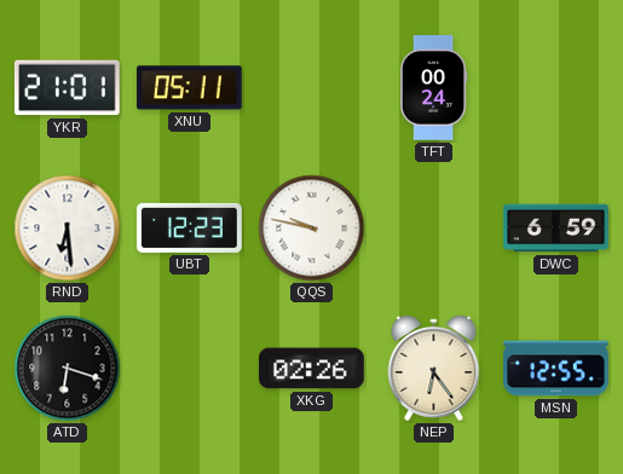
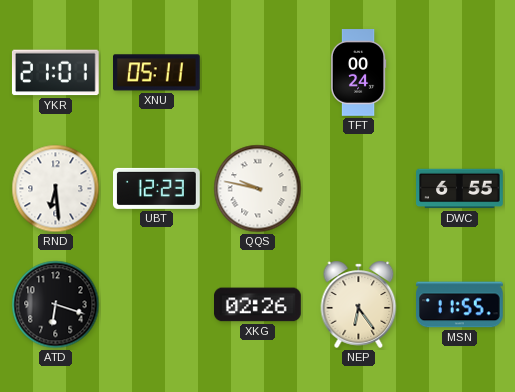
DWC: 6:59 -> 6:55
MSN: 12:55 -> 11:55
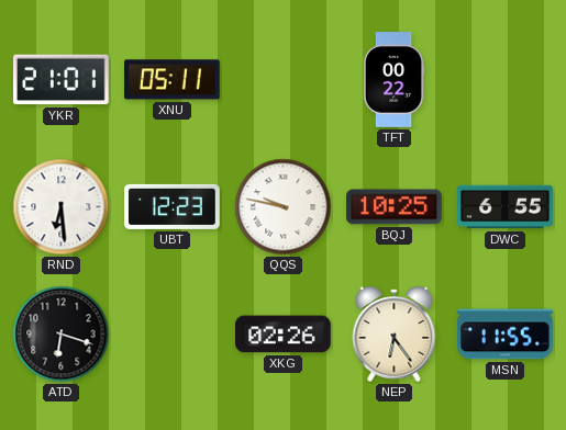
TFT: 00:24 -> 00:22
BQJ: none -> 10:25
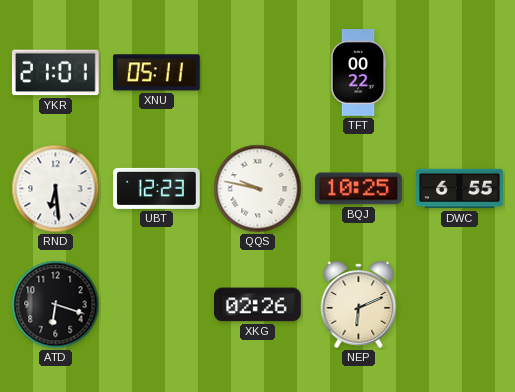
NEP: 6:24 -> 6:11
MSN: 11:55 -> none
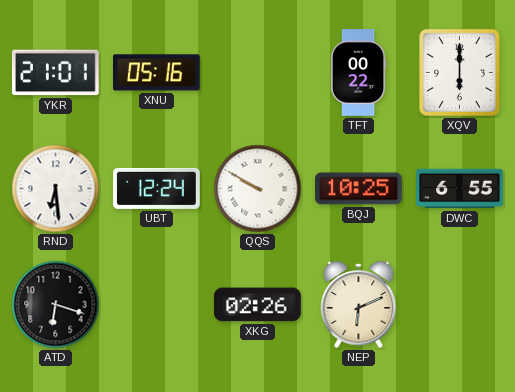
XNU: 05:11 -> 05:16
XQV: none -> 6:00
UBT: 12:23 -> 12:24
QQS: 9:47 -> 9:50
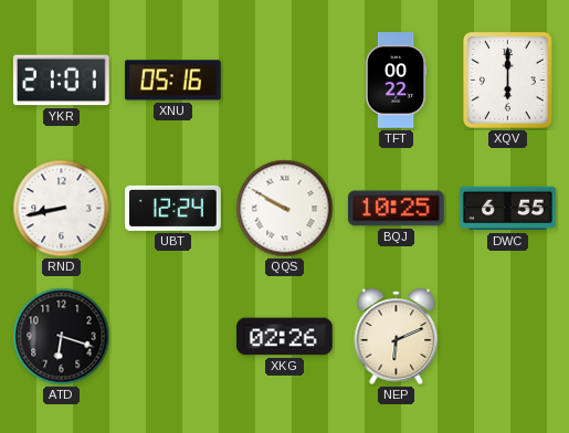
RND: 6:29 -> 8:43
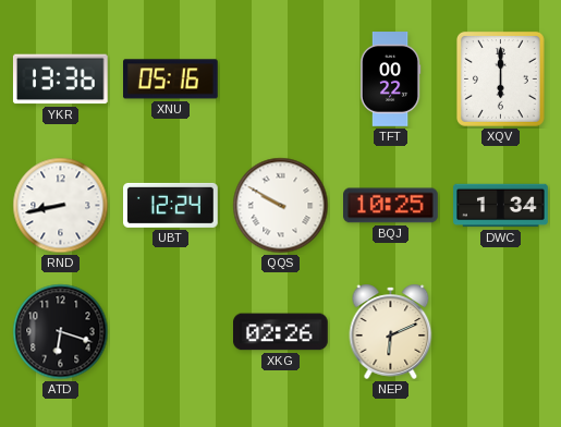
YKR: 21:01 -> 13:36
DWC: 6:55 -> 1:34
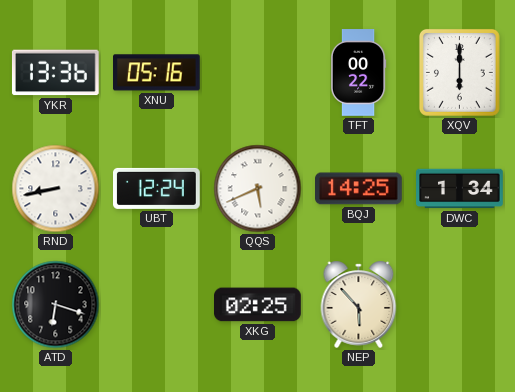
QQS: 9:50 -> 5:41
BQJ: 10:25 -> 14:25
XKG: 02:26 -> 02:25
NEP: 6:11 -> 5:53
